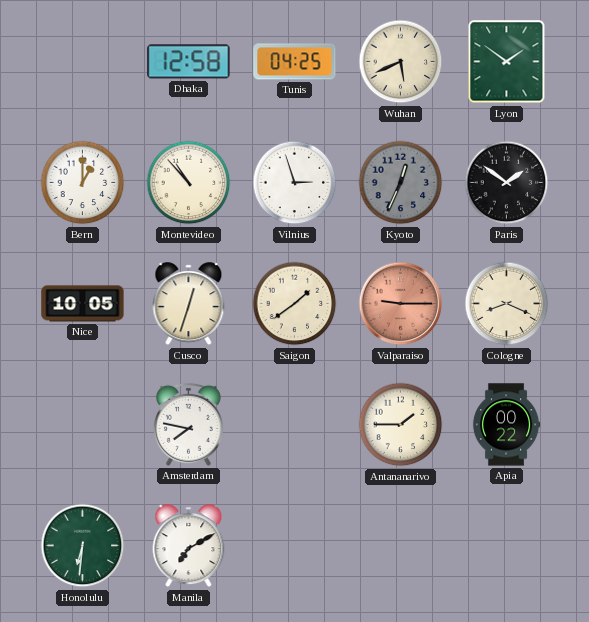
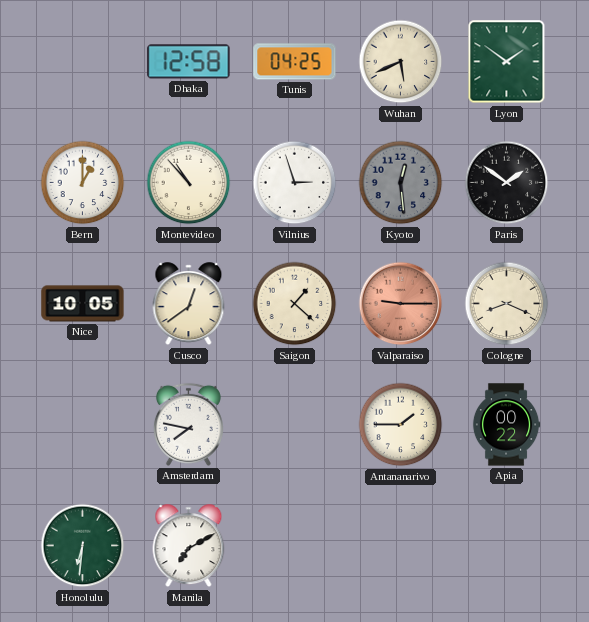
Kyoto: 12:34 -> 12:29
Cusco: 12:33 -> 12:39
Saigon: 1:39 -> 1:22
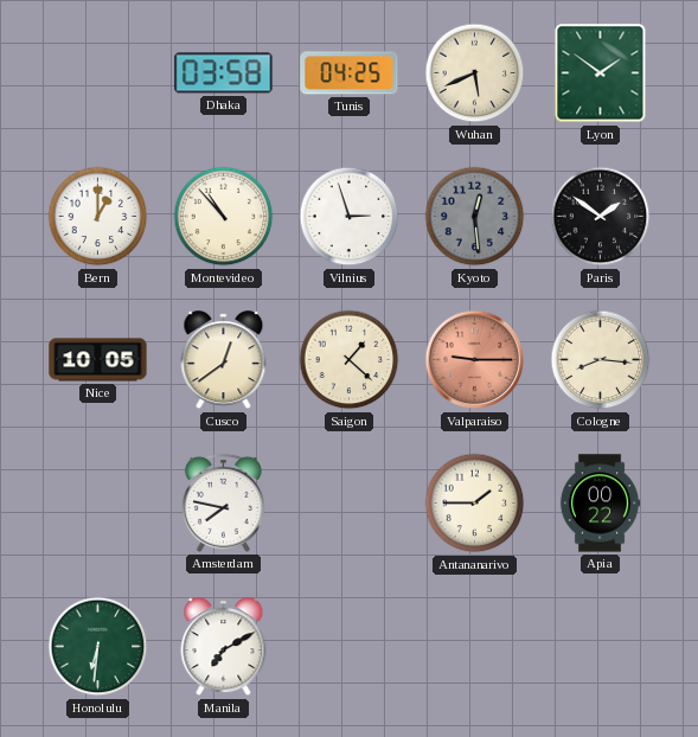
Dhaka: 12:58 -> 03:58
Cologne: 8:19 -> 8:16
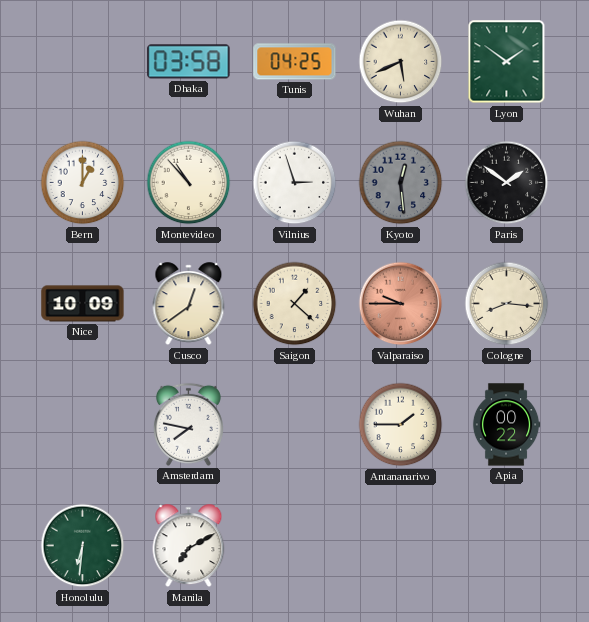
Nice: 10:05 -> 10:09
Valparaiso: 9:15 -> 9:45
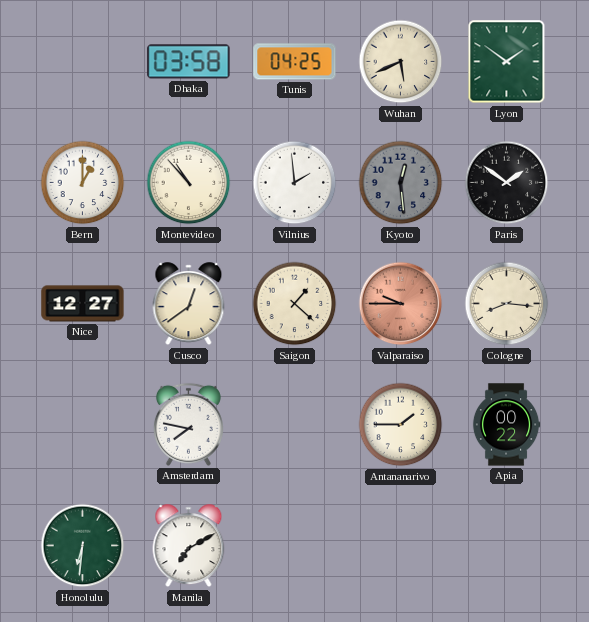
Vilnius: 2:57 -> 1:59
Nice: 10:09 -> 12:27
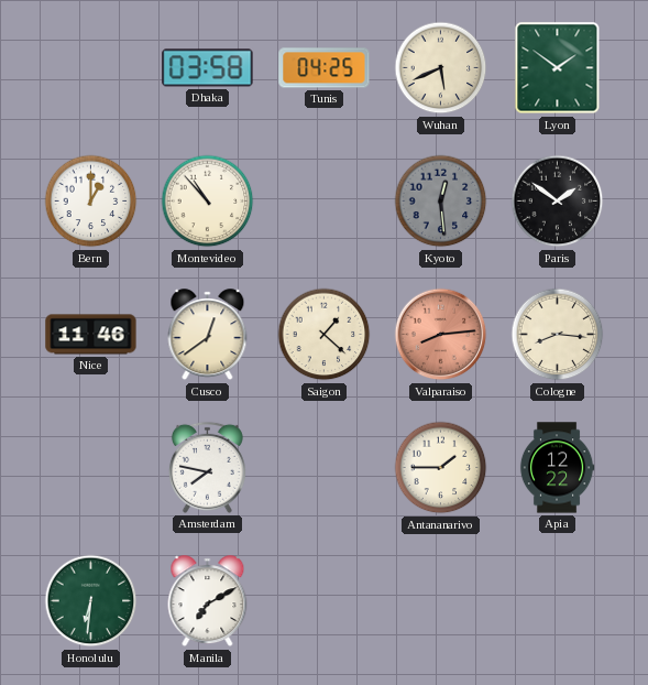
Vilnius: 1:59 -> none
Nice: 12:27 -> 11:46
Valparaiso: 9:45 -> 8:14
Apia: 00:22 -> 12:22
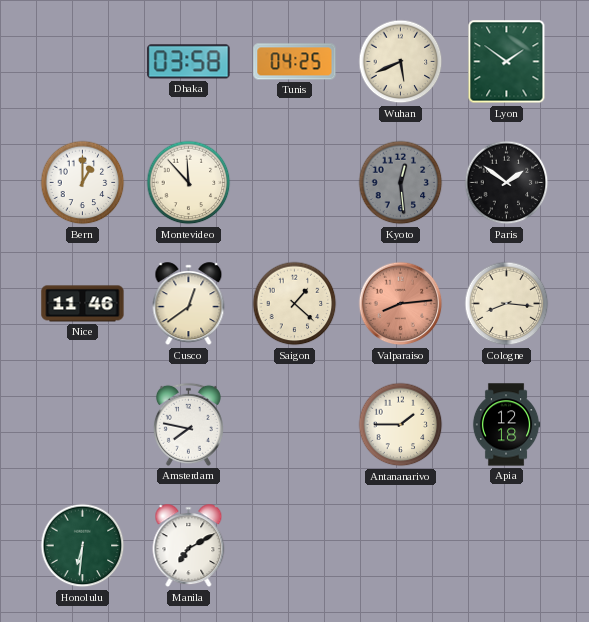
Montevideo: 10:53 -> 11:53
Apia: 12:22 -> 12:18
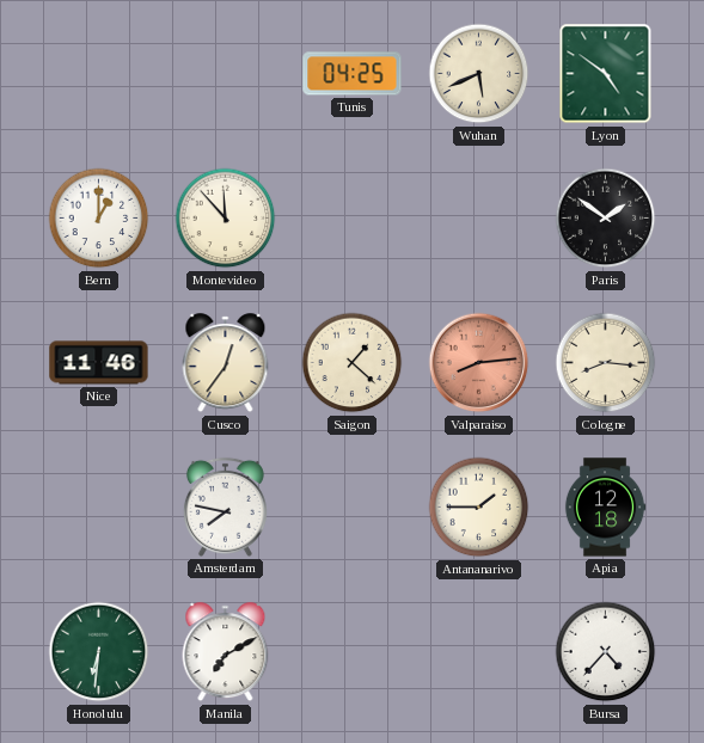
Dhaka: 03:58 -> none
Lyon: 1:51 -> 4:51
Kyoto: 12:29 -> none
Cusco: 12:39 -> 12:36
Bursa: none -> 4:37
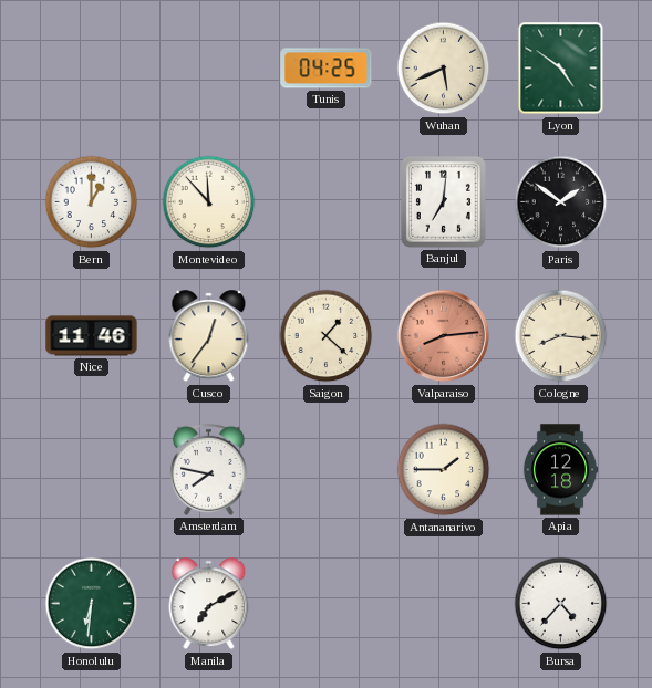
Banjul: none -> 7:01
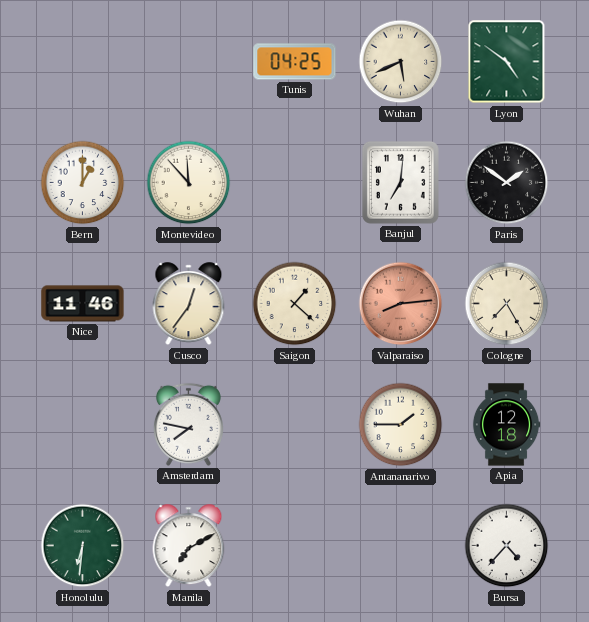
Cologne: 8:16 -> 7:25
